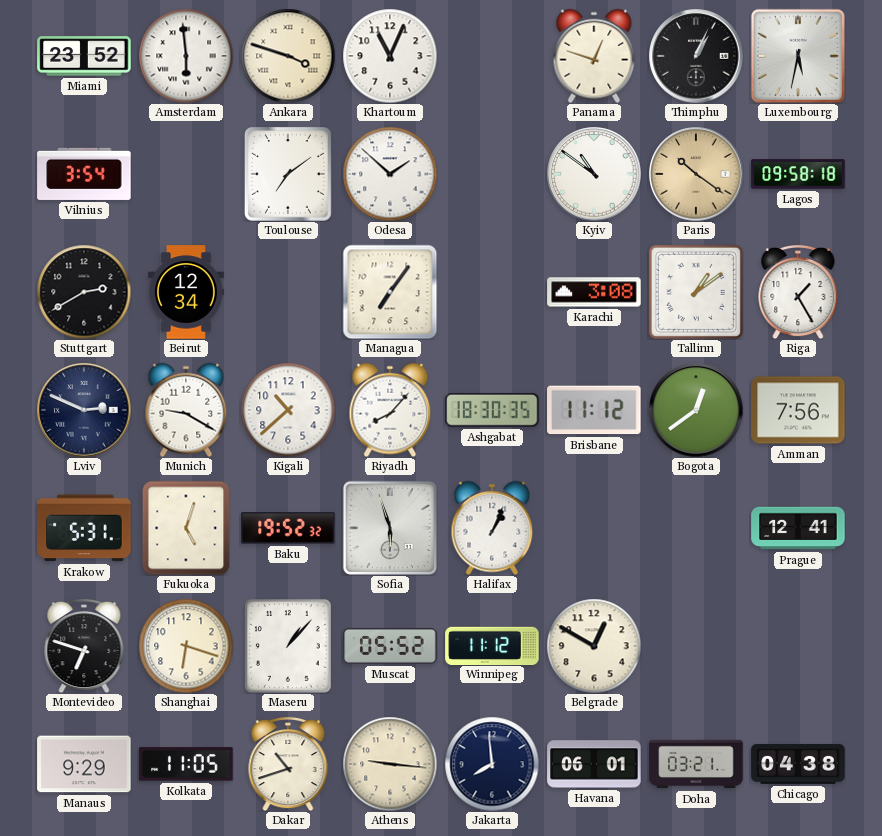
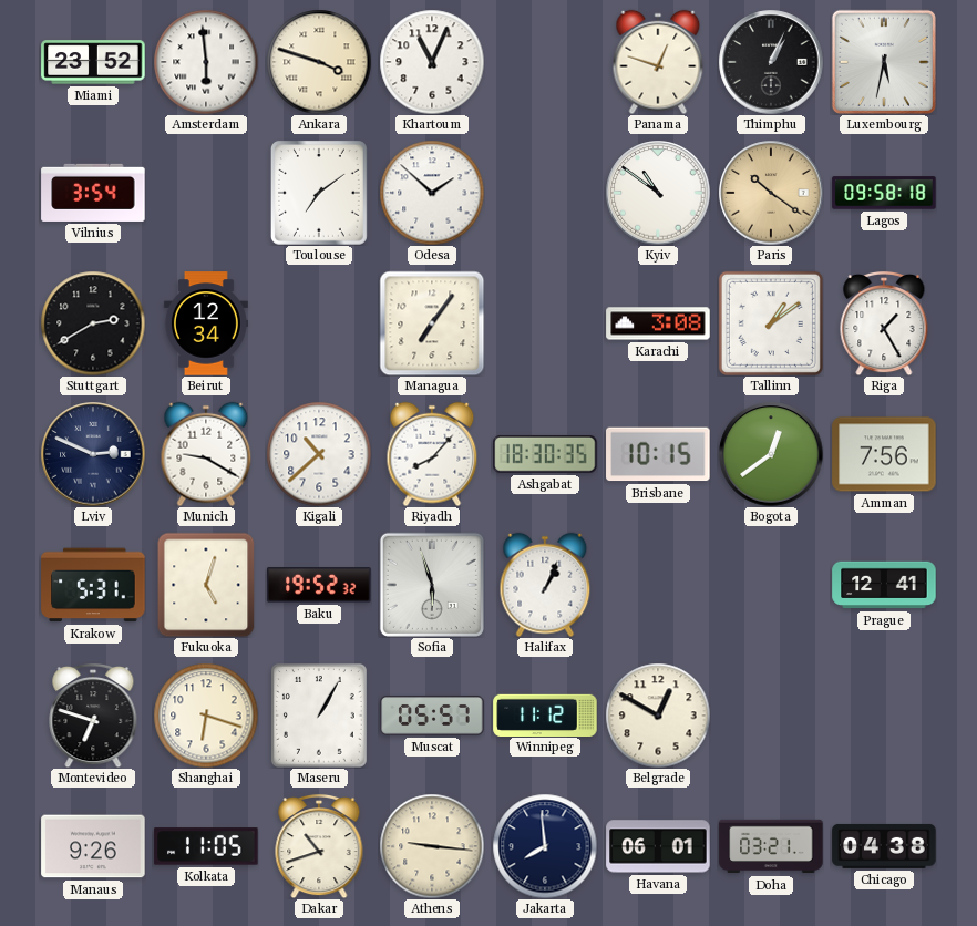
Brisbane: 11:12 -> 10:15
Maseru: 1:07 -> 1:05
Muscat: 05:52 -> 05:57
Manaus: 9:29 -> 9:26
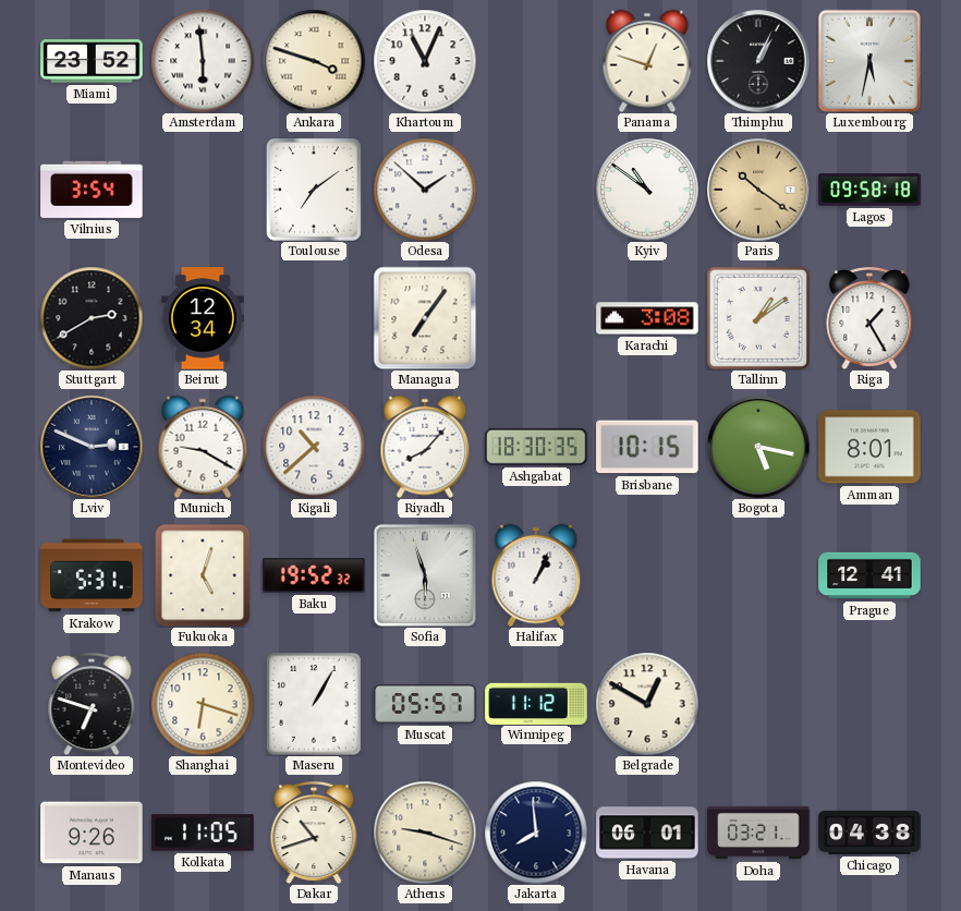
Bogota: 12:39 -> 5:17
Amman: 7:56 -> 8:01
Athens: 9:16 -> 9:18
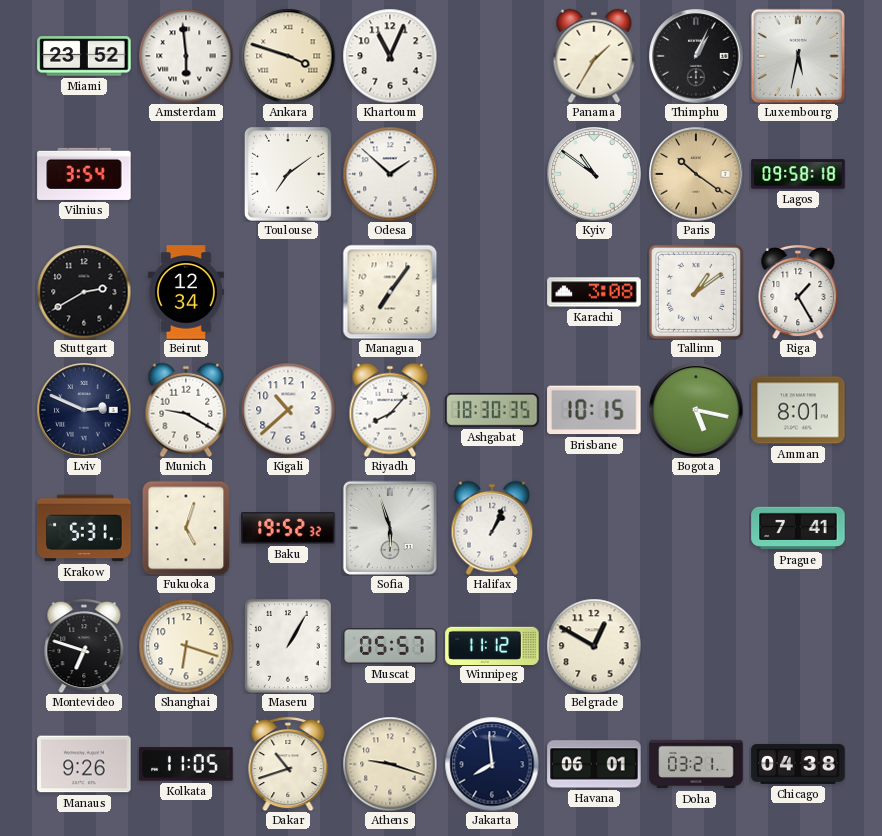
Panama: 12:48 -> 1:35
Prague: 12:41 -> 7:41
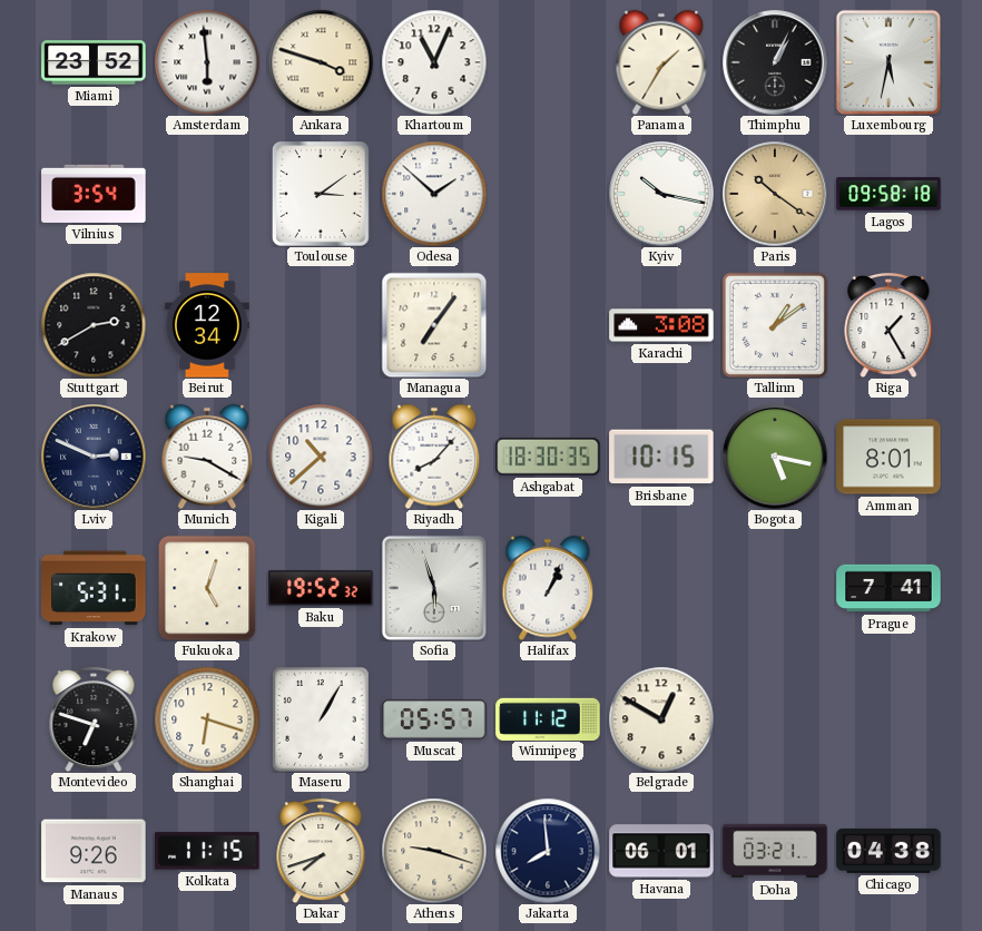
Toulouse: 7:09 -> 3:09
Kyiv: 10:51 -> 10:17
Kolkata: 11:05 -> 11:15
Dakar: 10:42 -> 7:42
